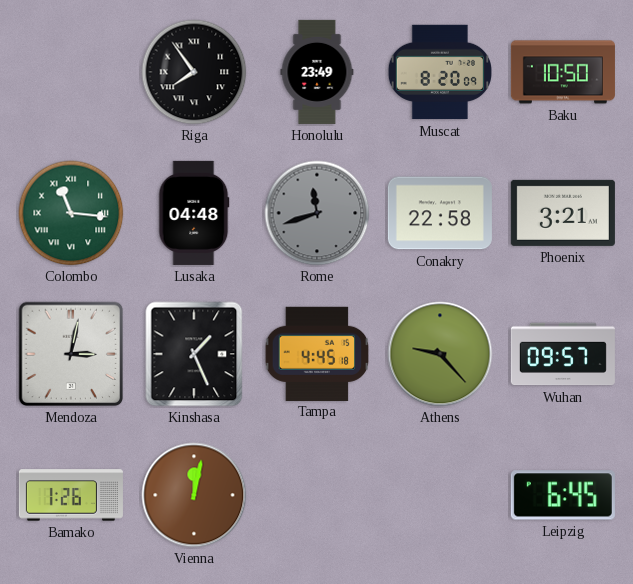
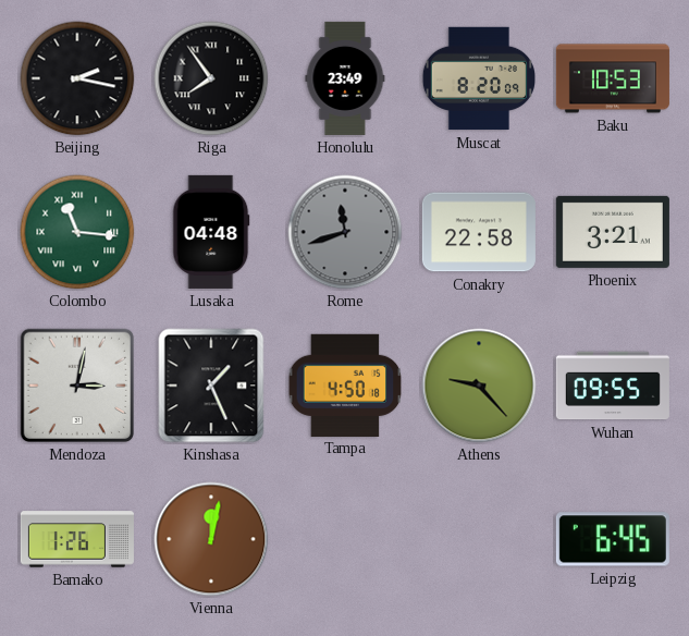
Beijing: none -> 2:17
Baku: 10:50 -> 10:53
Tampa: 4:45 -> 4:50
Wuhan: 09:57 -> 09:55
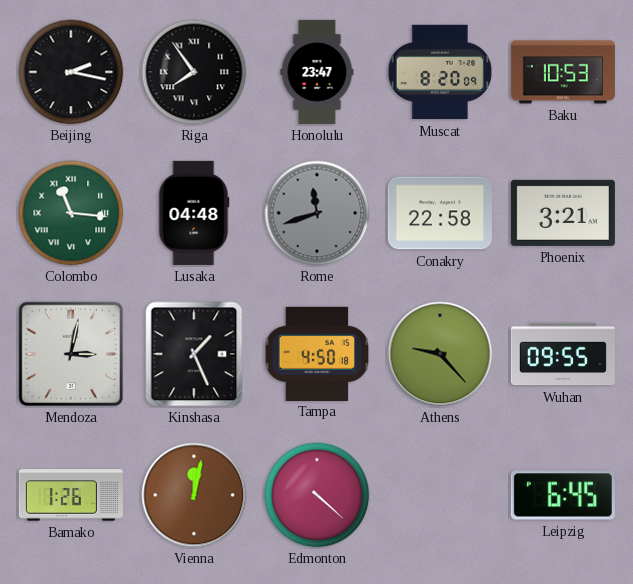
Honolulu: 23:49 -> 23:47
Edmonton: none -> 4:22
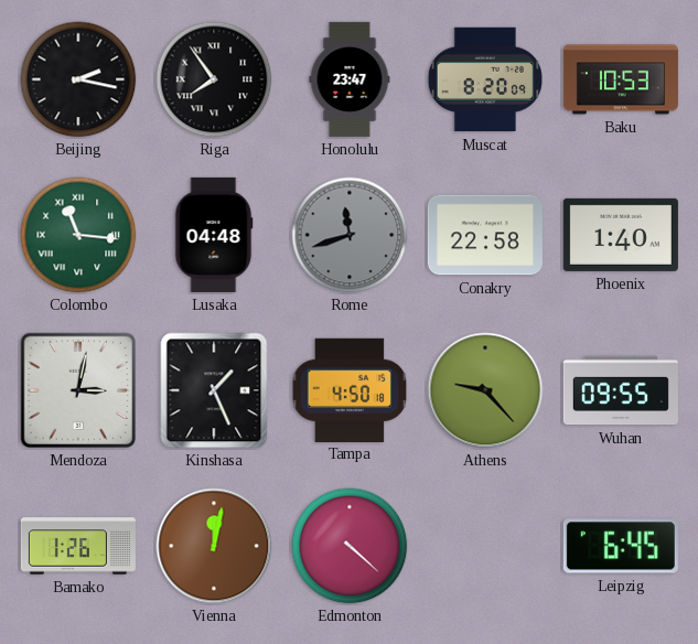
Phoenix: 3:21 -> 1:40
